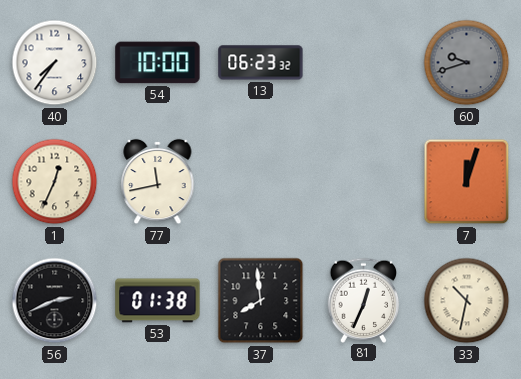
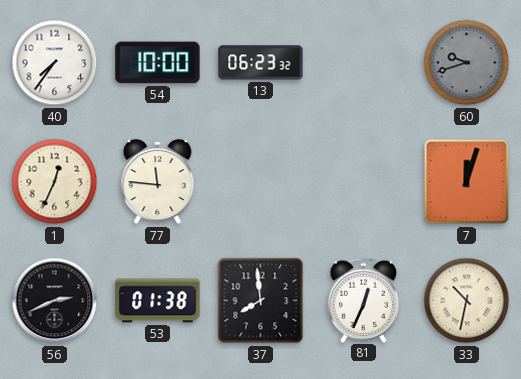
77: 11:43 -> 11:46
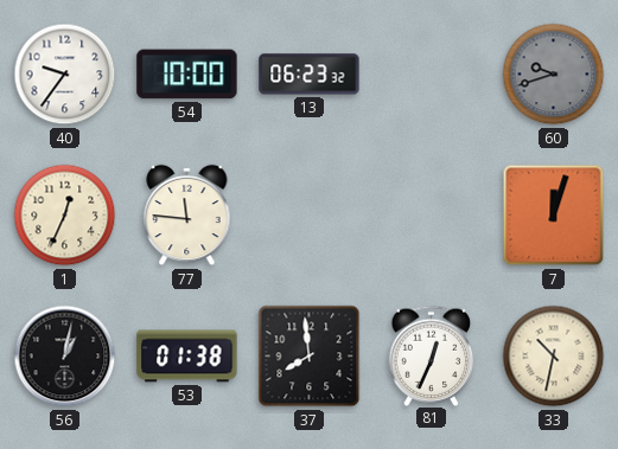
40: 7:36 -> 9:36
56: 2:41 -> 1:02
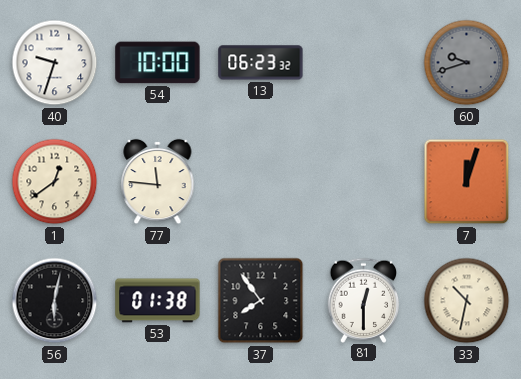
40: 9:36 -> 9:33
1: 12:34 -> 12:39
56: 1:02 -> 6:02
37: 7:59 -> 7:54
81: 12:34 -> 12:30
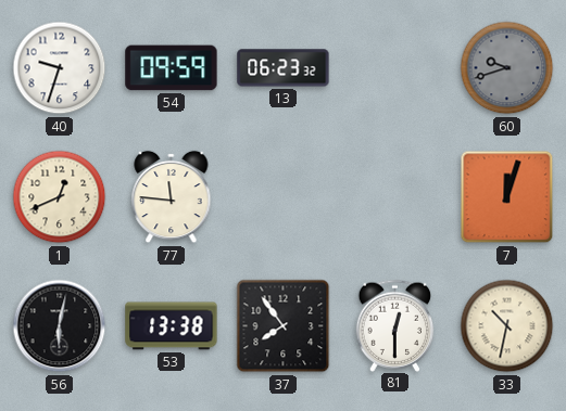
54: 10:00 -> 09:59
1: 12:39 -> 12:41
53: 01:38 -> 13:38
